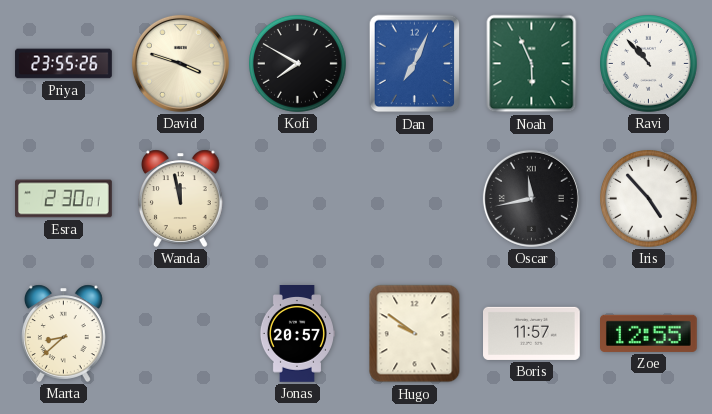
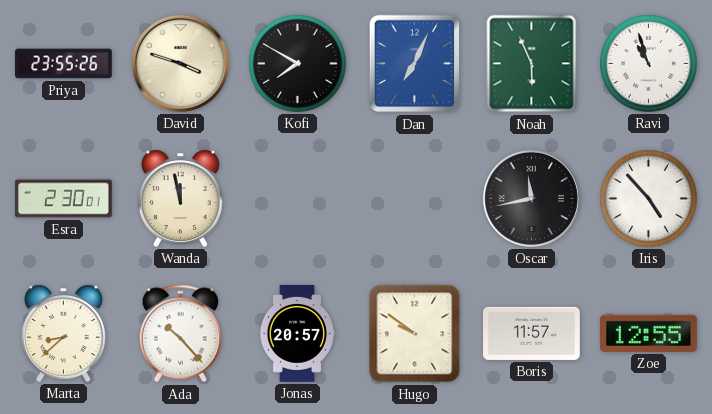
Ravi: 10:53 -> 10:57
Ada: none -> 10:23
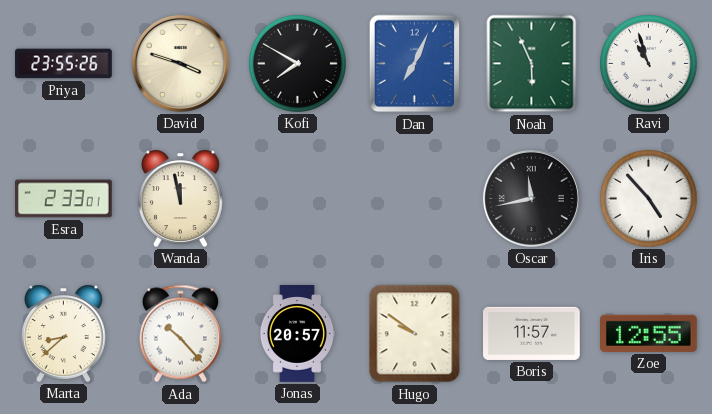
Esra: 2:30 -> 2:33
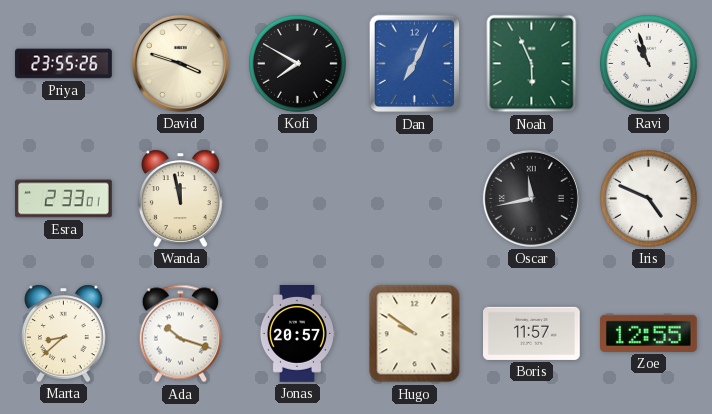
Iris: 4:53 -> 4:49
Ada: 10:23 -> 10:18
